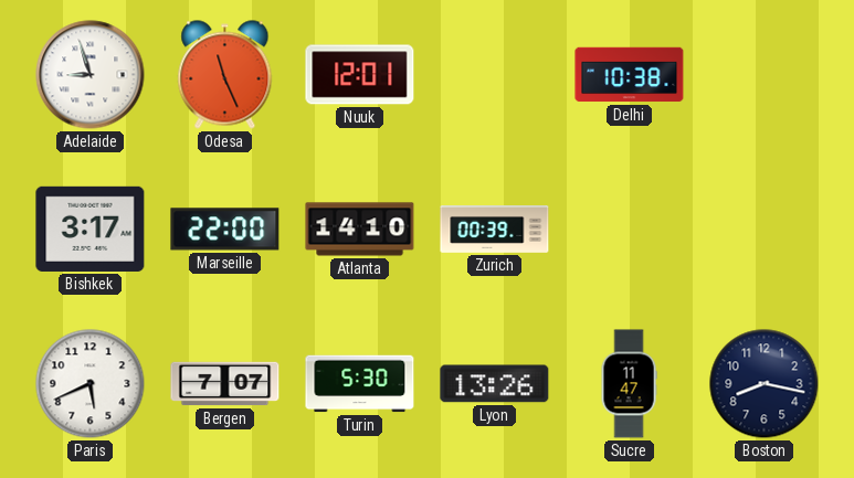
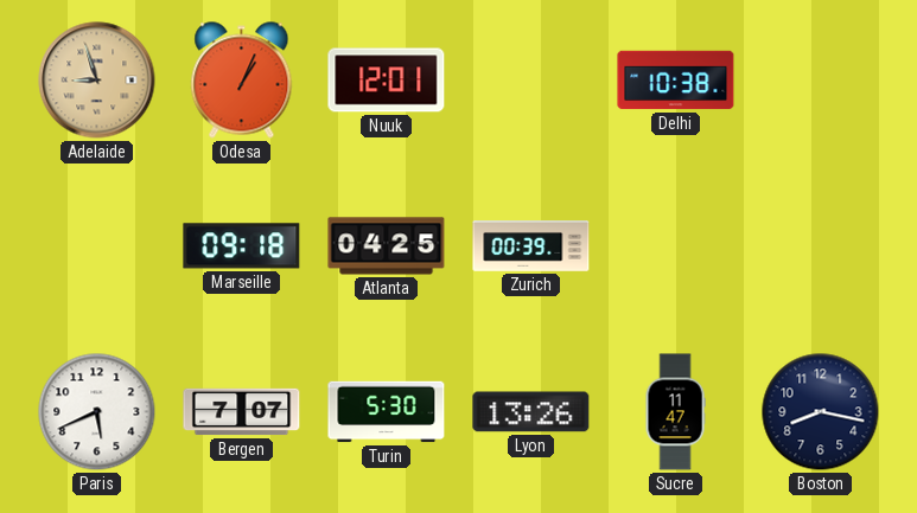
Adelaide dial: white -> champagne
Odesa: 11:26 -> 1:04
Bishkek: 3:17 -> none
Marseille: 22:00 -> 09:18
Atlanta: 14:10 -> 04:25
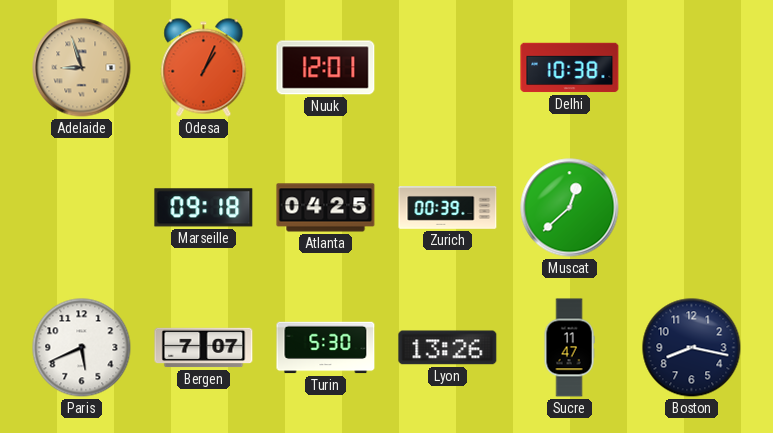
Muscat: none -> 12:38
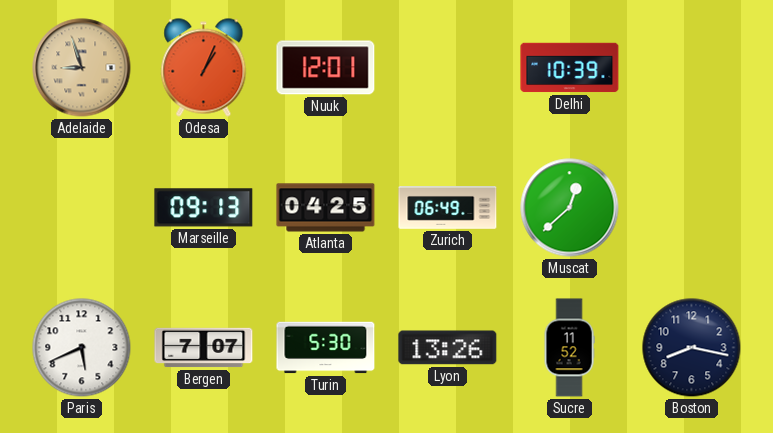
Delhi: 10:38 -> 10:39
Marseille: 09:18 -> 09:13
Zurich: 00:39 -> 06:49
Sucre: 11:47 -> 11:52
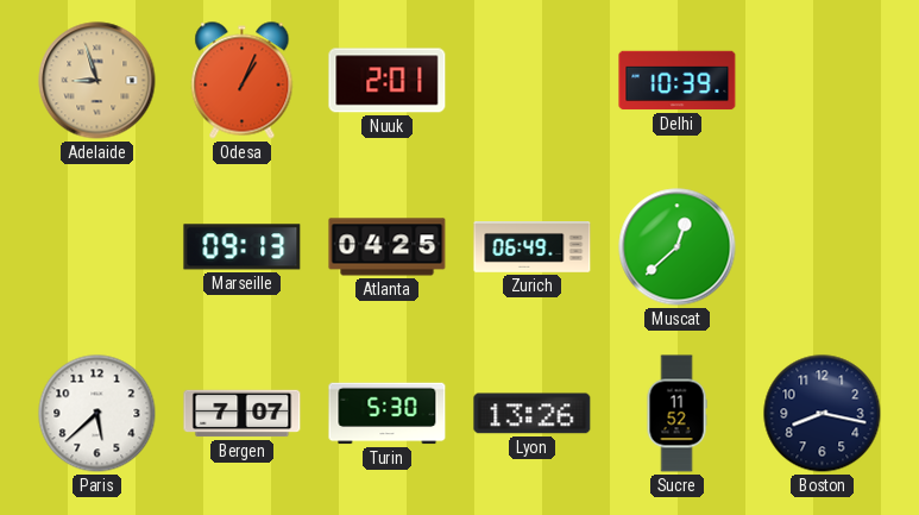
Nuuk: 12:01 -> 2:01
Paris: 5:41 -> 5:38
